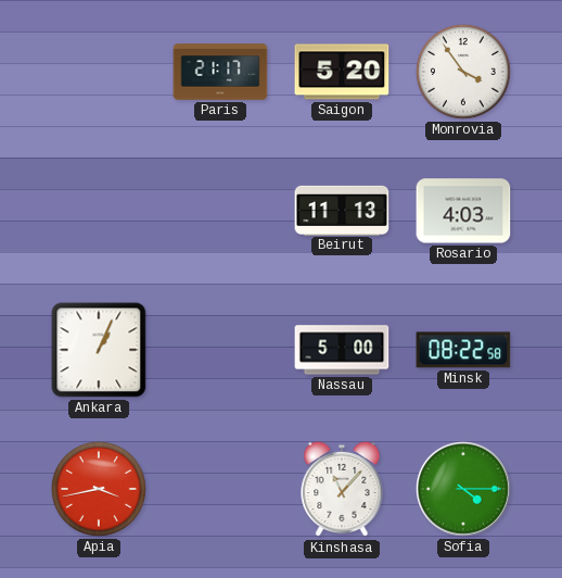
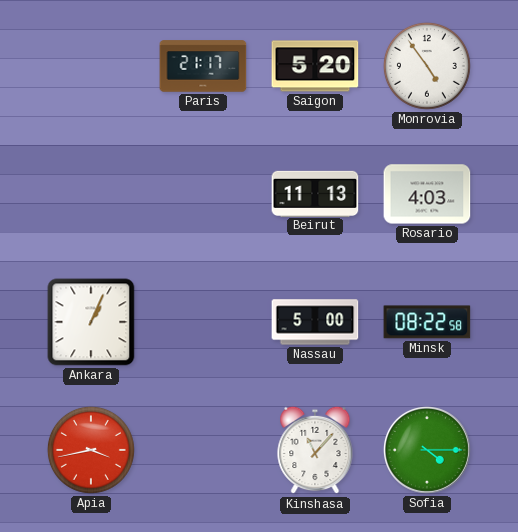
Monrovia: 3:54 -> 4:54
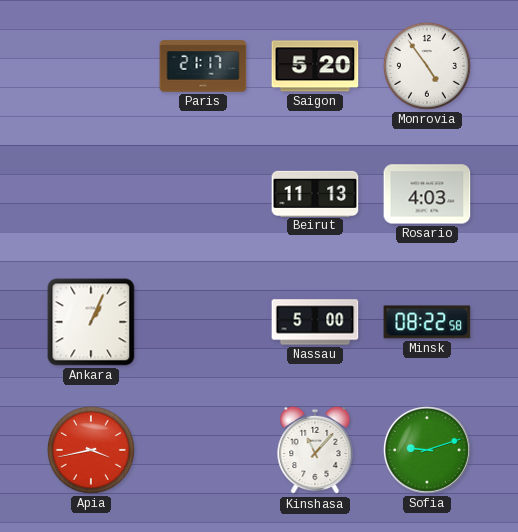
Sofia: 4:15 -> 9:12
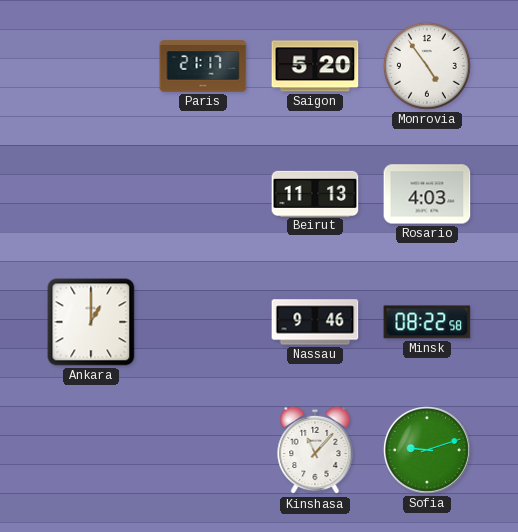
Ankara: 1:04 -> 1:00
Nassau: 5:00 -> 9:46
Apia: 3:43 -> none
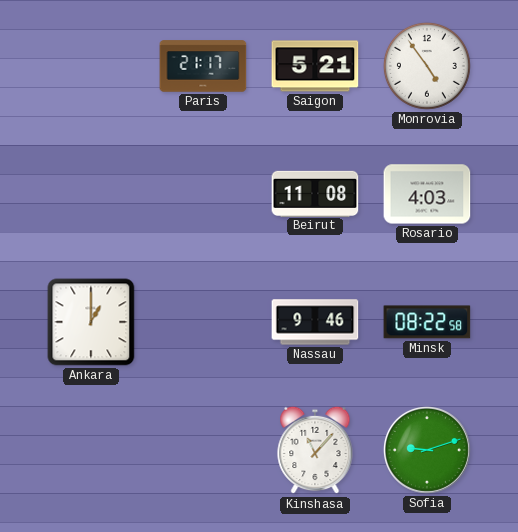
Saigon: 5:20 -> 5:21
Beirut: 11:13 -> 11:08
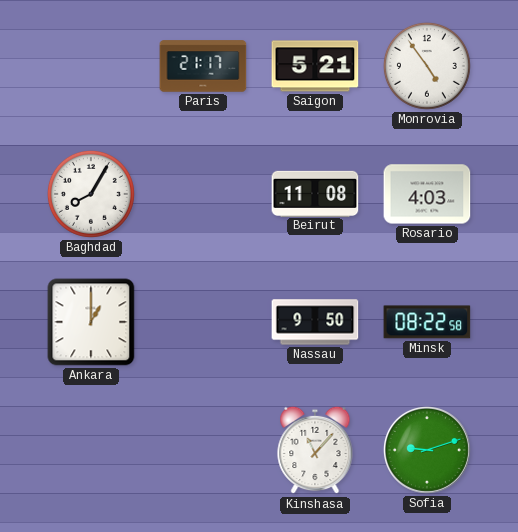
Baghdad: none -> 8:05
Nassau: 9:46 -> 9:50
